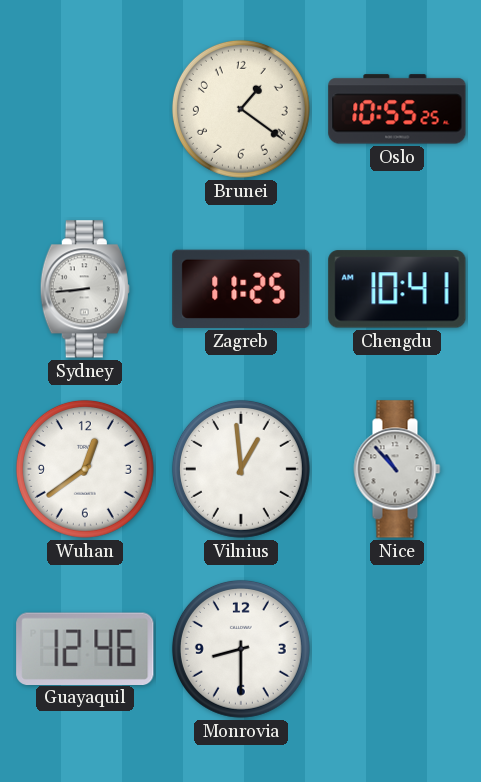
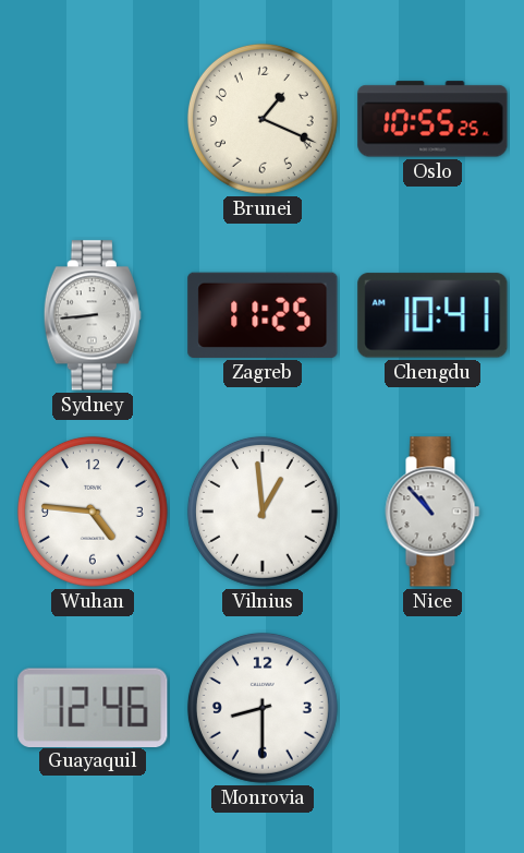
Brunei: 1:21 -> 1:19
Wuhan: 12:39 -> 4:46
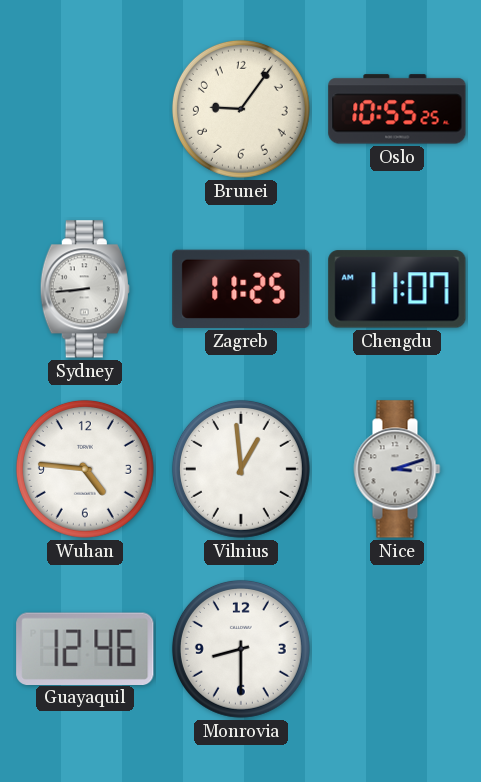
Brunei: 1:19 -> 9:06
Chengdu: 10:41 -> 11:07
Nice: 10:53 -> 3:12
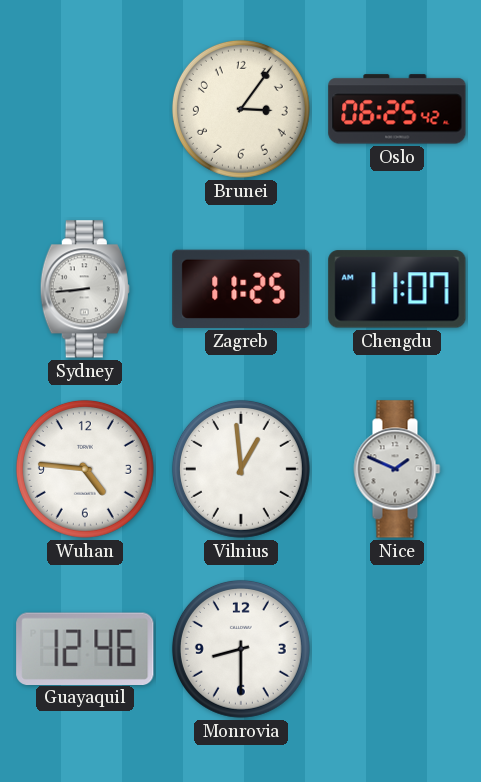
Brunei: 9:06 -> 3:06
Oslo: 10:55 -> 06:25
Nice: 3:12 -> 1:49
